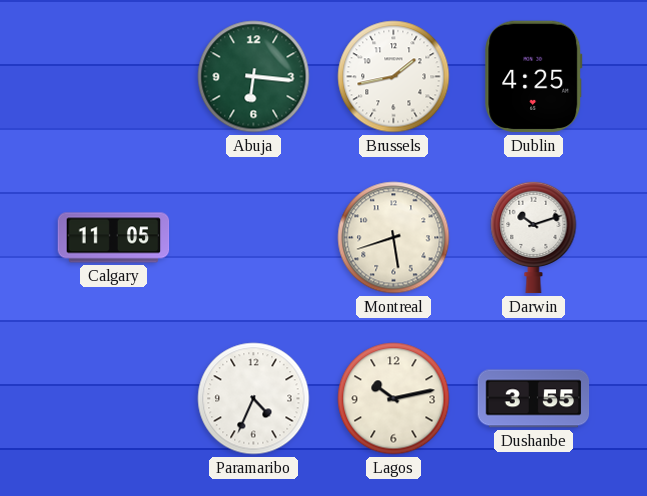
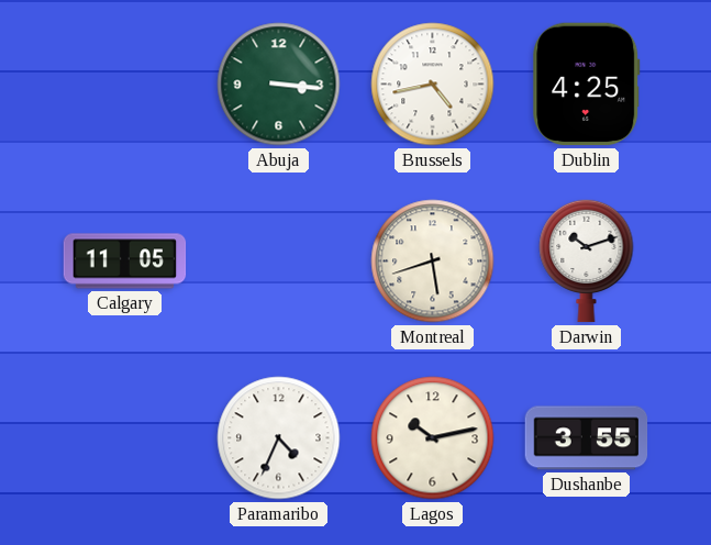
Abuja: 6:16 -> 3:16
Brussels: 1:43 -> 4:43
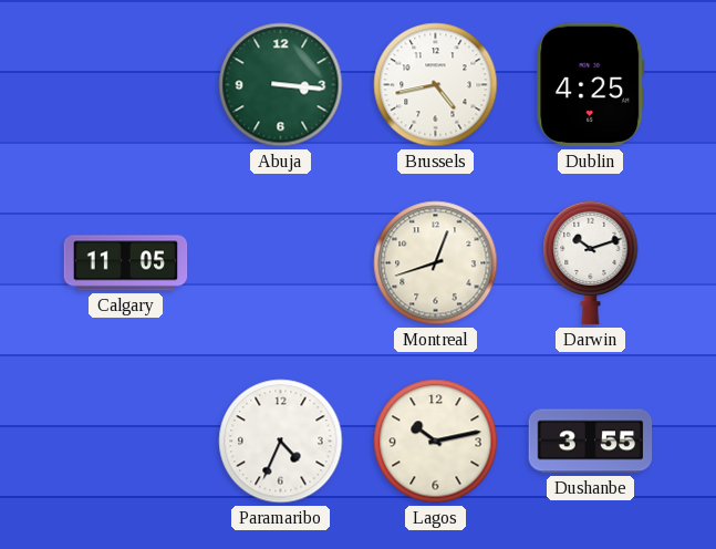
Montreal: 5:42 -> 12:42
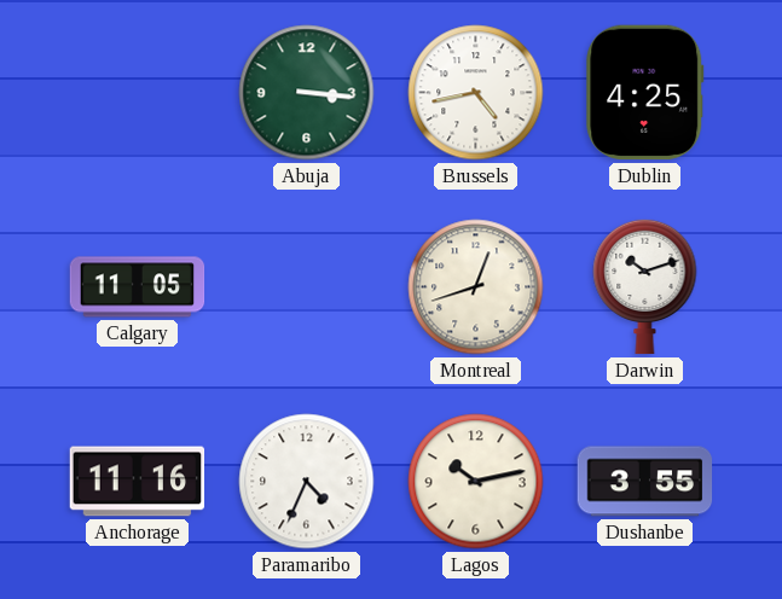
Anchorage: none -> 11:16
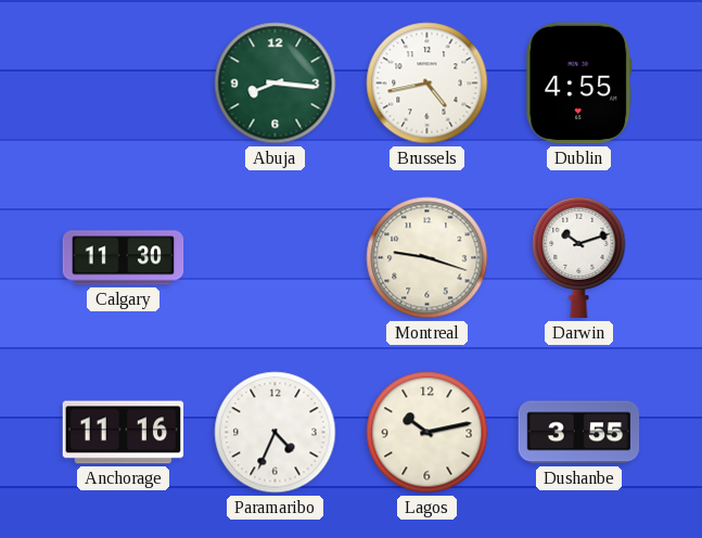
Abuja: 3:16 -> 8:16
Dublin: 4:25 -> 4:55
Calgary: 11:05 -> 11:30
Montreal: 12:42 -> 9:18
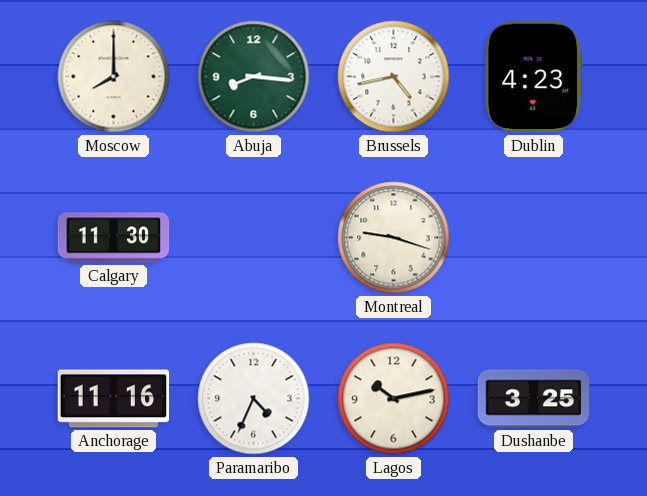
Moscow: none -> 8:00
Dublin: 4:55 -> 4:23
Darwin: 10:12 -> none
Dushanbe: 3:55 -> 3:25
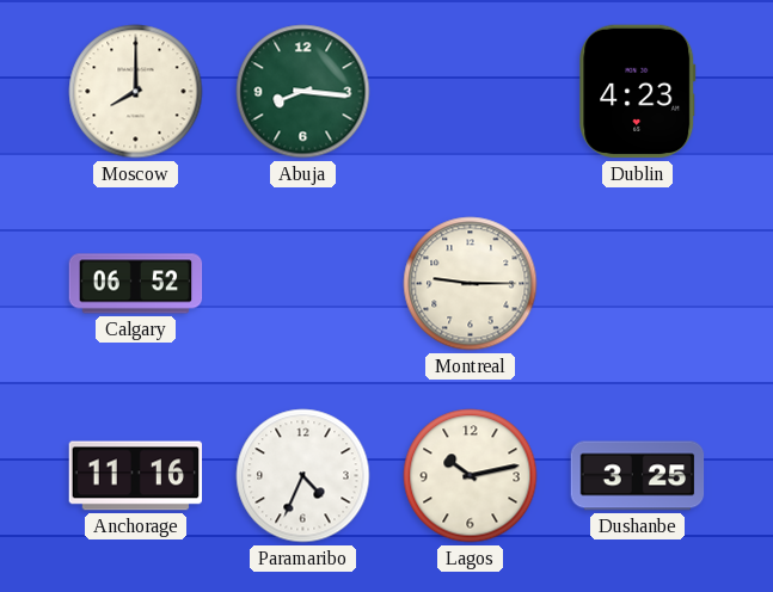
Brussels: 4:43 -> none
Calgary: 11:30 -> 06:52
Montreal: 9:18 -> 9:15
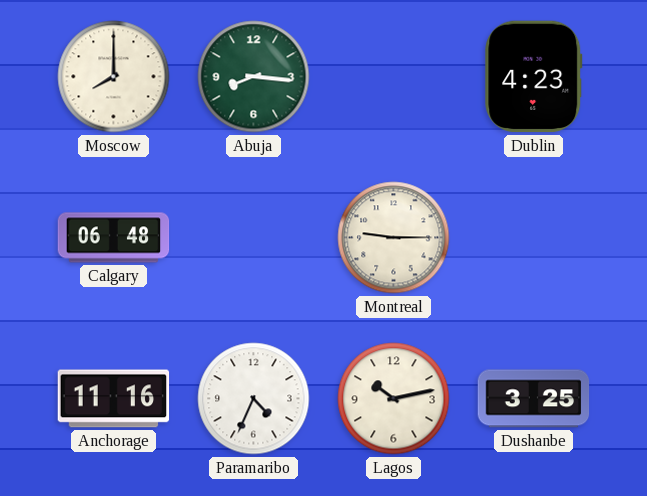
Calgary: 06:52 -> 06:48
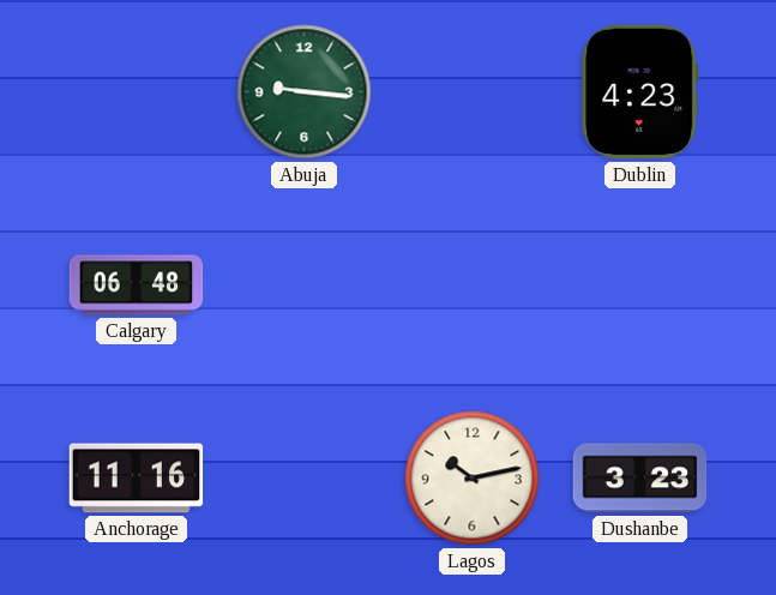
Moscow: 8:00 -> none
Abuja: 8:16 -> 9:16
Montreal: 9:15 -> none
Paramaribo: 4:34 -> none
Dushanbe: 3:25 -> 3:23
